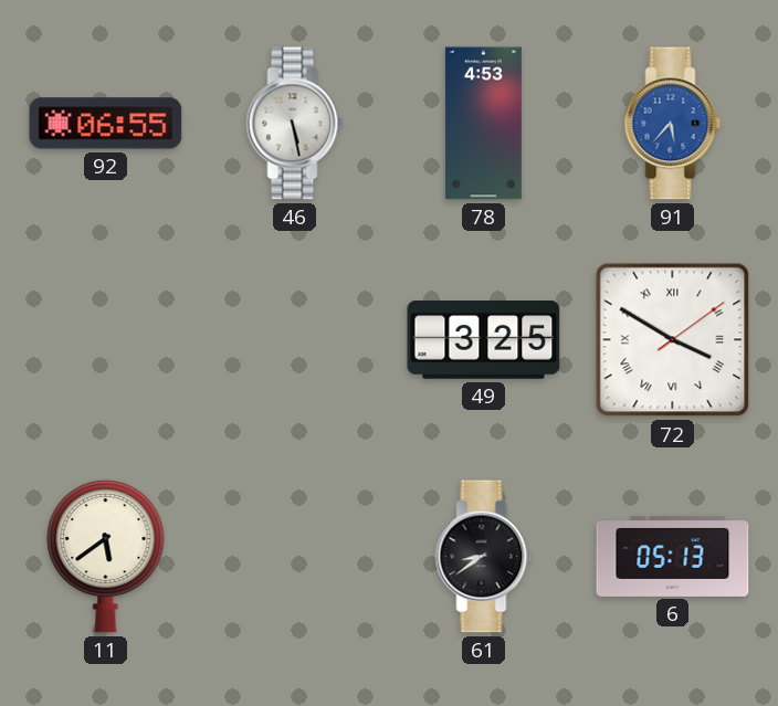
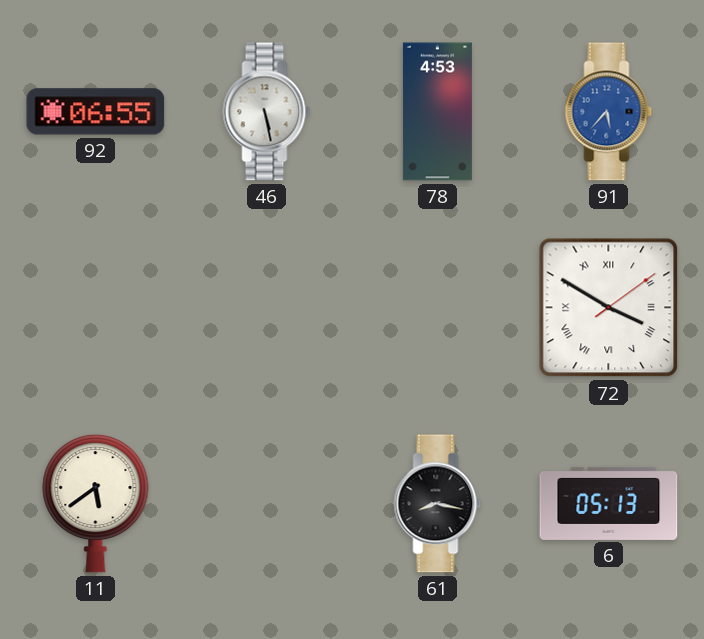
49: 3:25 -> none
61: 8:39 -> 8:17
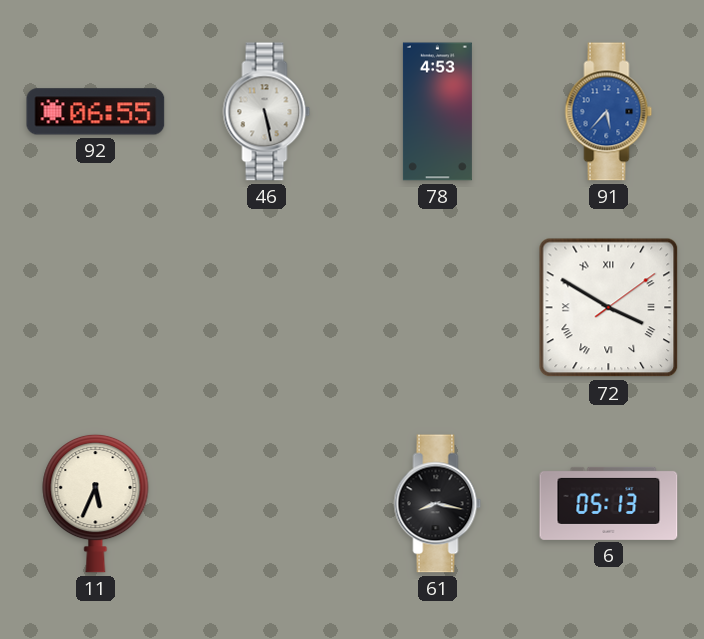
11: 5:39 -> 5:34
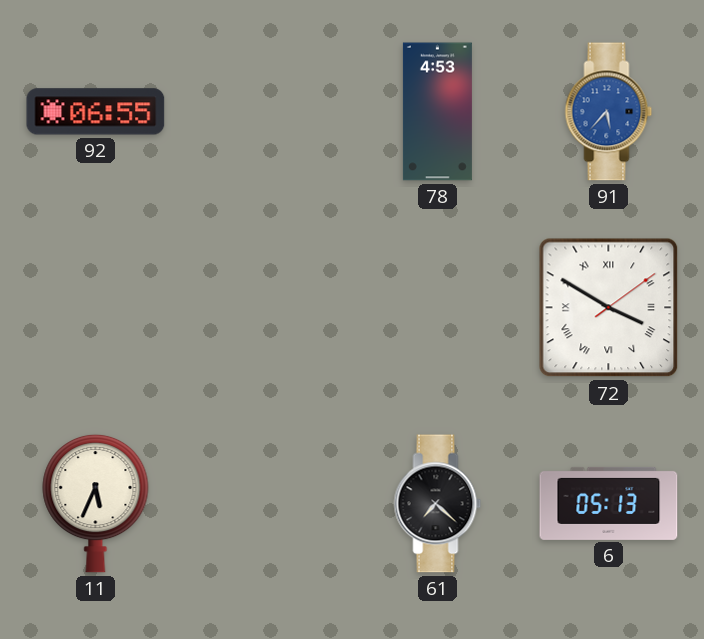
46: 5:28 -> none
61: 8:17 -> 7:22
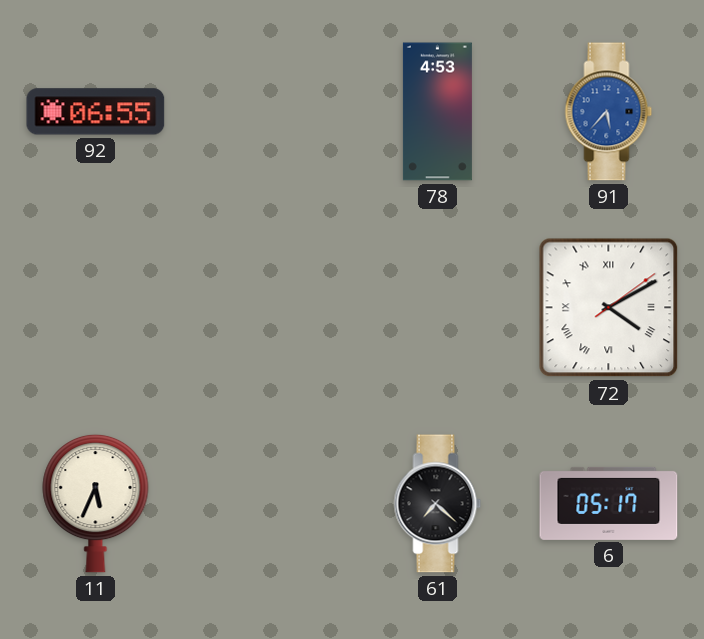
72: 3:50 -> 4:10
6: 05:13 -> 05:17
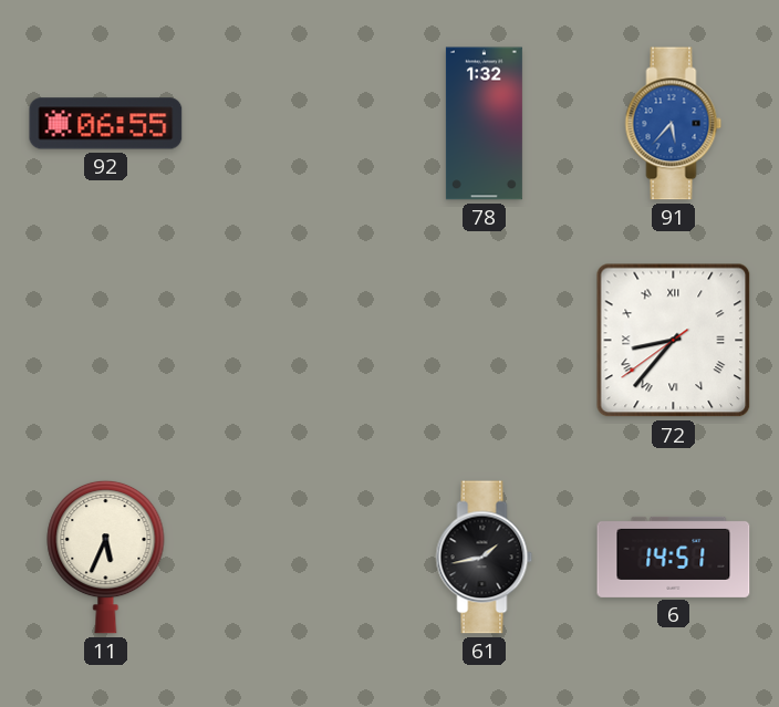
78: 4:53 -> 1:32
72: 4:10 -> 8:36
61: 7:22 -> 1:43
6: 05:17 -> 14:51
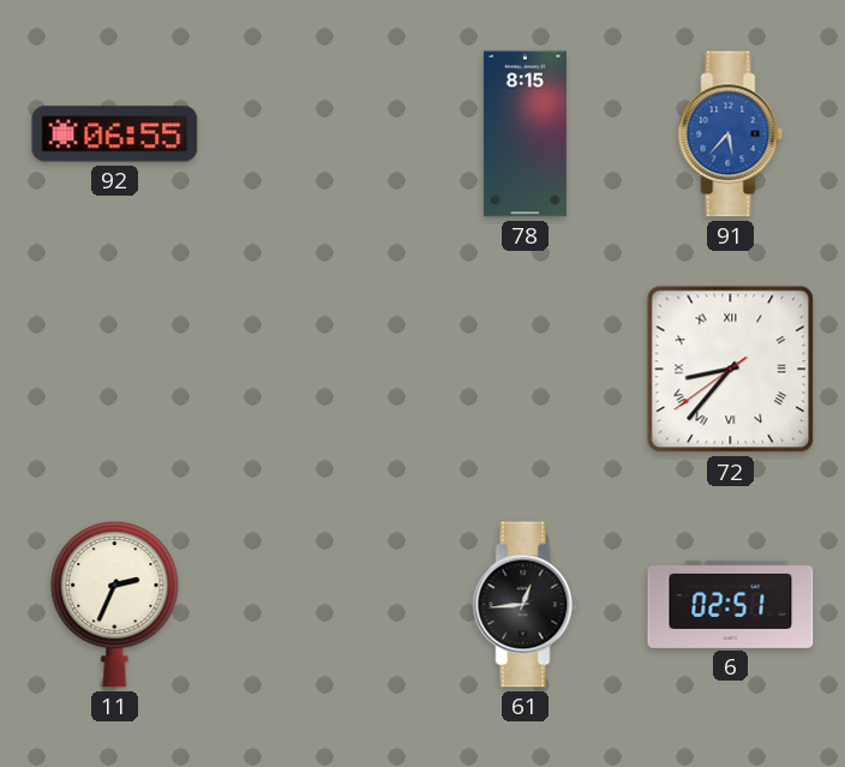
78: 1:32 -> 8:15
11: 5:34 -> 2:34
61: 1:43 -> 12:44
6: 14:51 -> 02:51
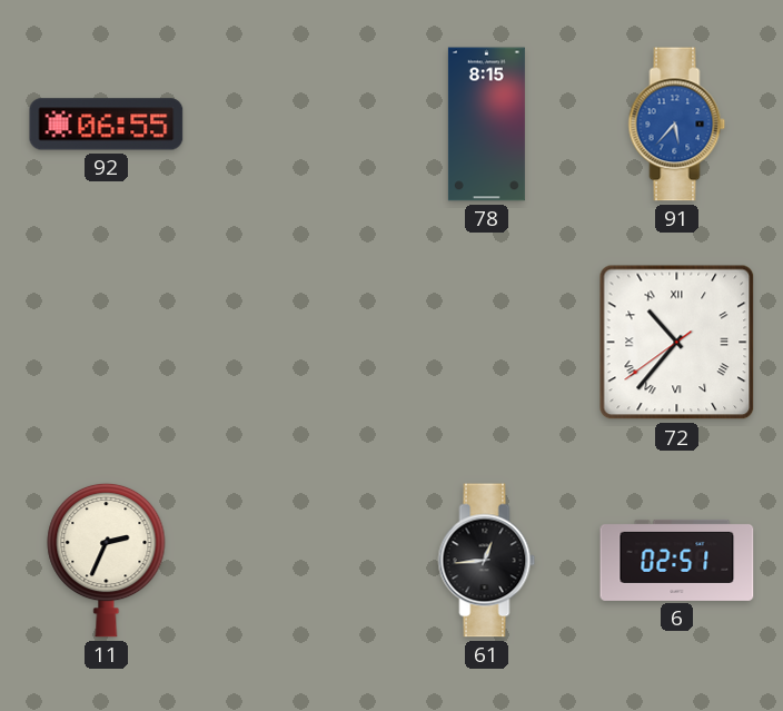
72: 8:36 -> 10:36
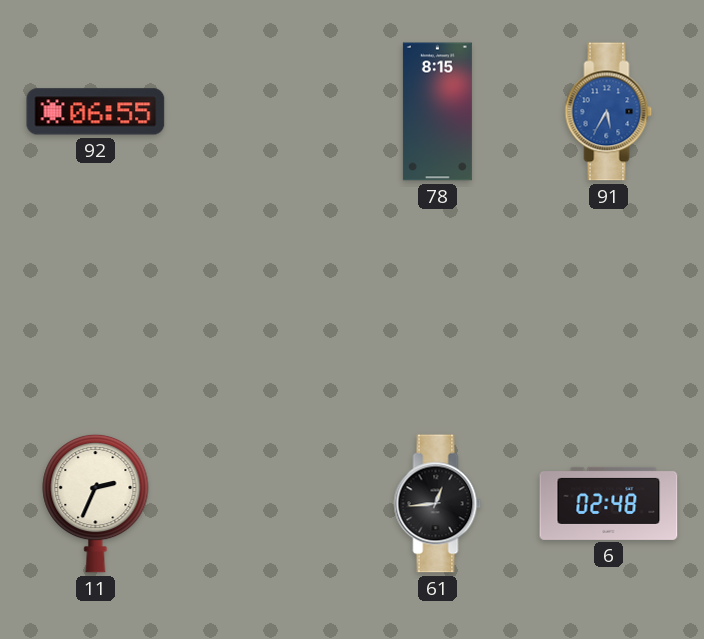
91: 5:37 -> 5:35
72: 10:36 -> none
6: 02:51 -> 02:48
